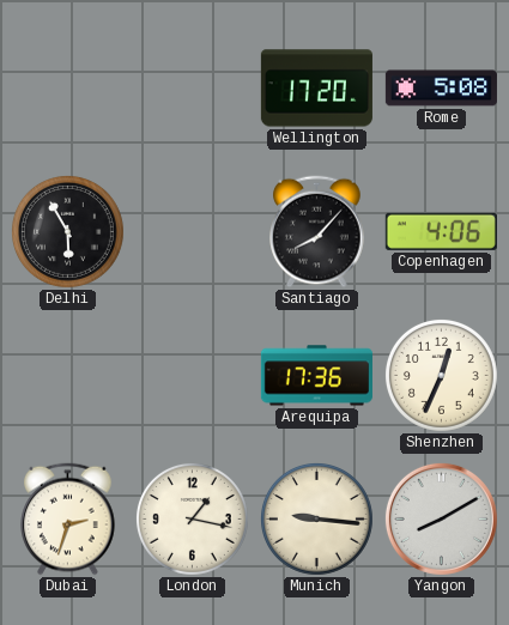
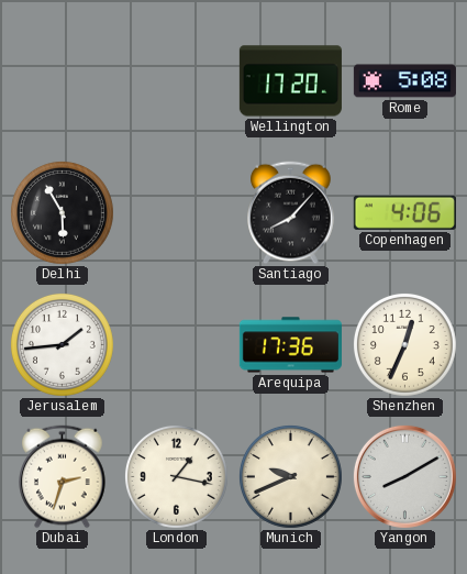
Jerusalem: none -> 1:44
Munich: 9:16 -> 9:41
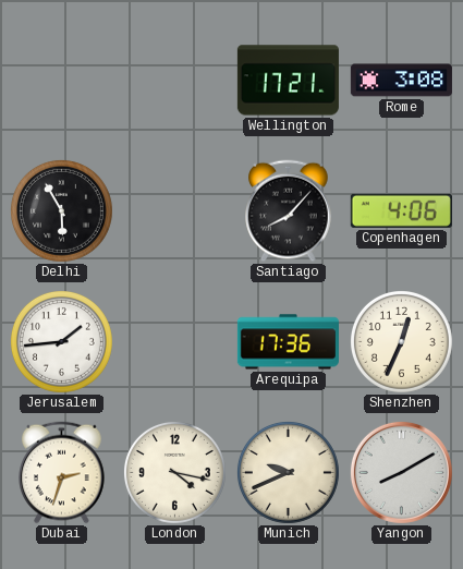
Wellington: 17:20 -> 17:21
Rome: 5:08 -> 3:08
London: 1:17 -> 4:17
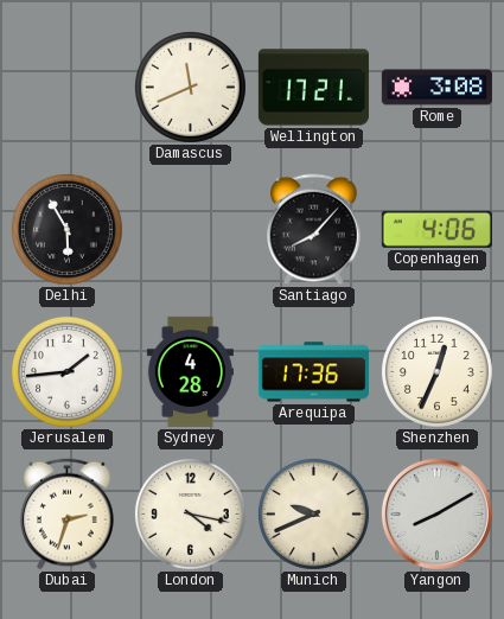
Damascus: none -> 11:41
Sydney: none -> 4:28
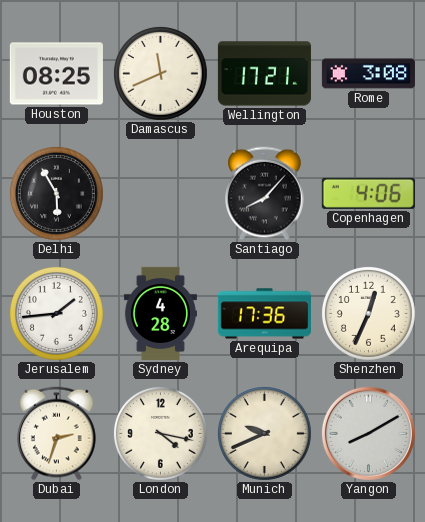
Houston: none -> 08:25
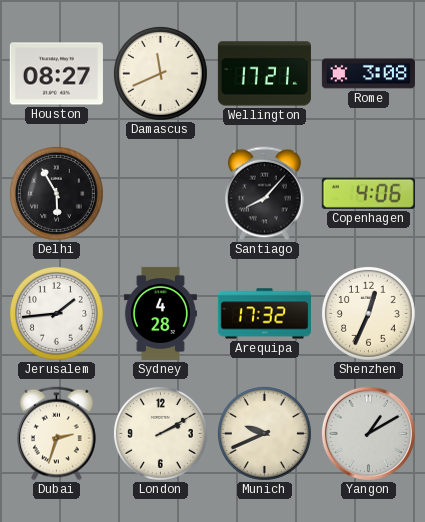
Houston: 08:25 -> 08:27
Arequipa: 17:36 -> 17:32
London: 4:17 -> 2:10
Yangon: 8:10 -> 1:10
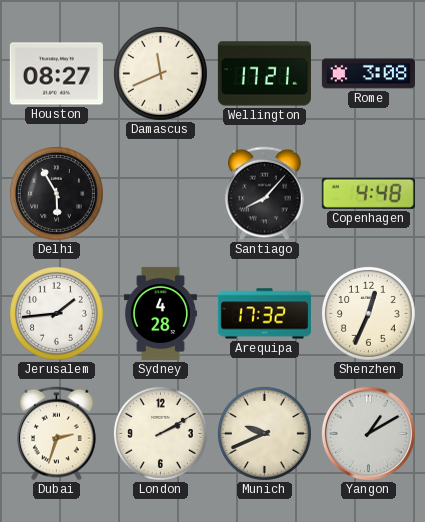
Copenhagen: 4:06 -> 4:48
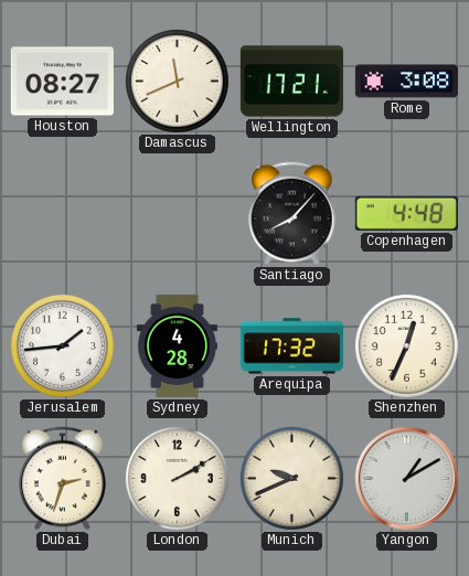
Delhi: 5:55 -> none
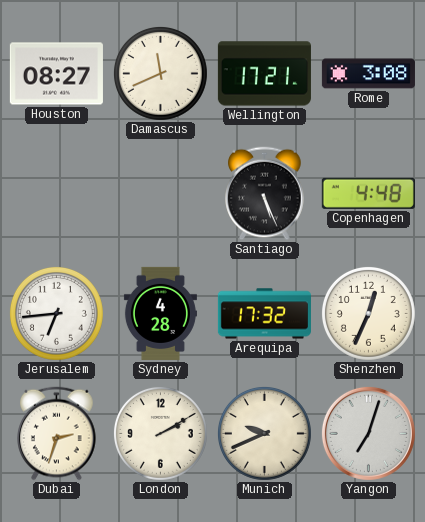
Santiago: 8:07 -> 5:26
Jerusalem: 1:44 -> 6:44
Yangon: 1:10 -> 7:03
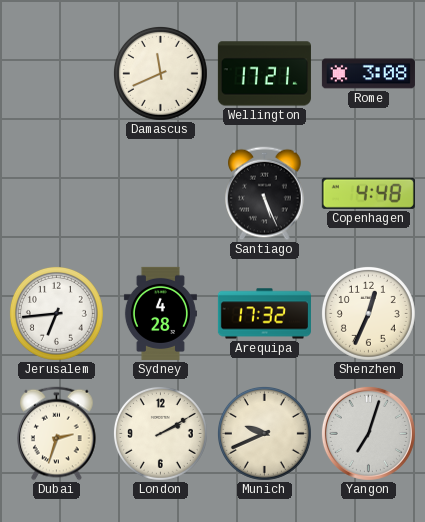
Houston: 08:27 -> none
